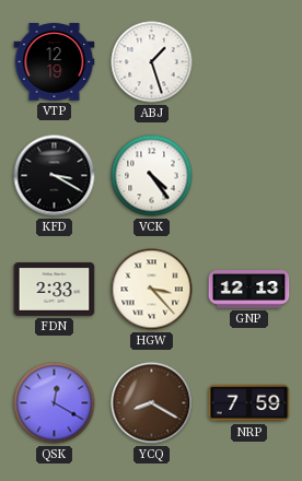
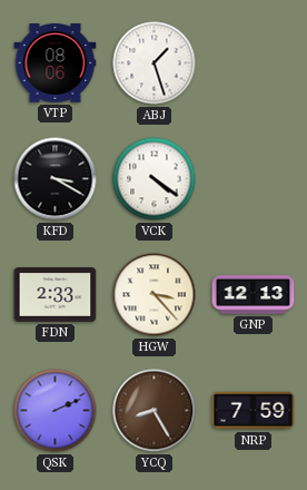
VTP: 12:19 -> 08:06
VCK: 4:24 -> 4:21
QSK: 12:20 -> 2:11
YCQ: 8:20 -> 8:25
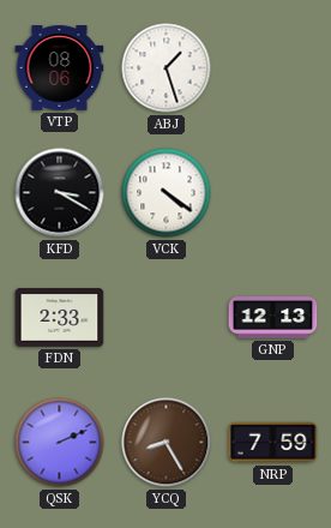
HGW: 3:23 -> none
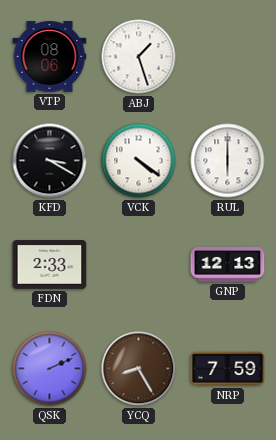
RUL: none -> 6:00
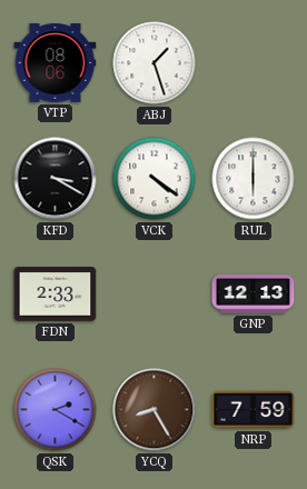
QSK: 2:11 -> 2:20
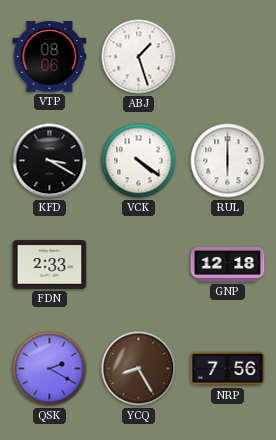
GNP: 12:13 -> 12:18
NRP: 7:59 -> 7:56
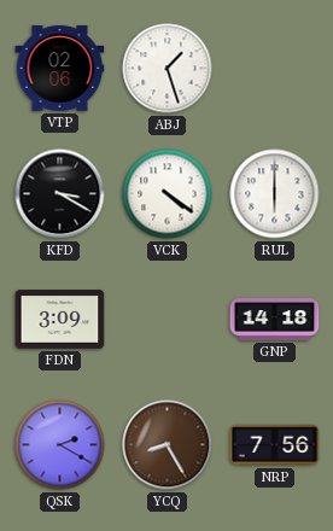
VTP: 08:06 -> 02:06
FDN: 2:33 -> 3:09
GNP: 12:18 -> 14:18
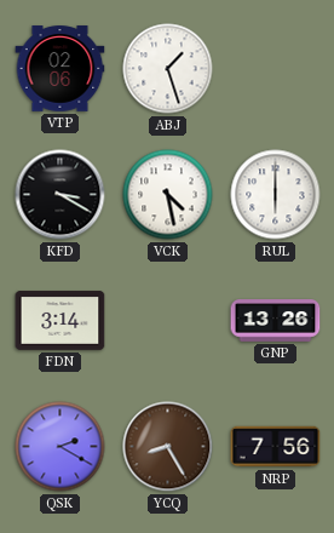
VCK: 4:21 -> 4:28
FDN: 3:09 -> 3:14
GNP: 14:18 -> 13:26
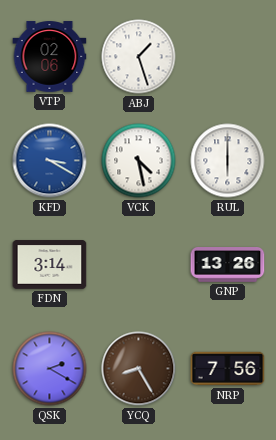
KFD dial: black -> blue
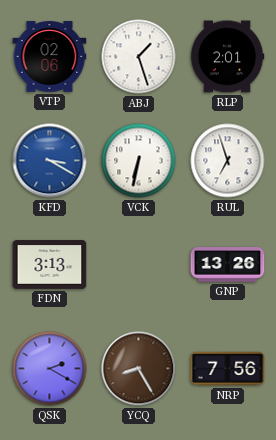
RLP: none -> 2:01
VCK: 4:28 -> 6:32
RUL: 6:00 -> 6:57
FDN: 3:14 -> 3:13
